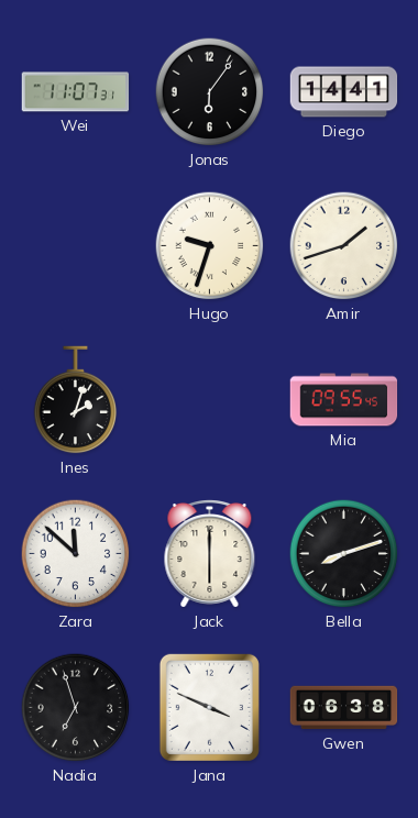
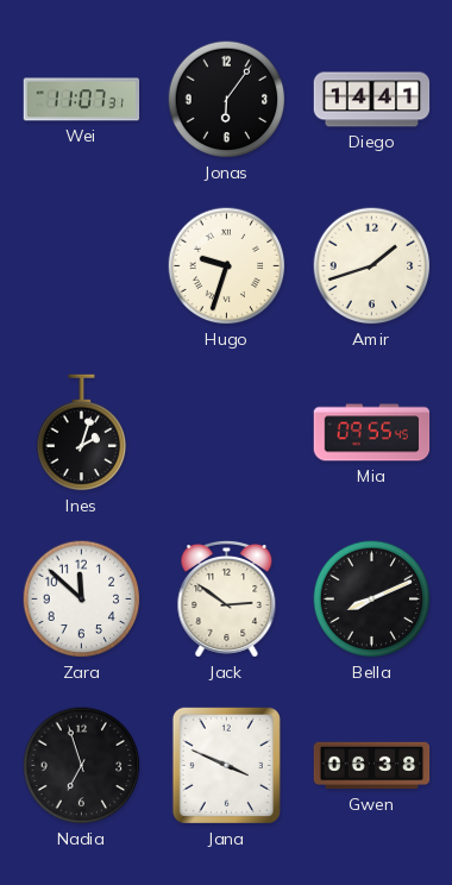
Jack: 6:00 -> 2:51
Bella: 8:12 -> 8:11
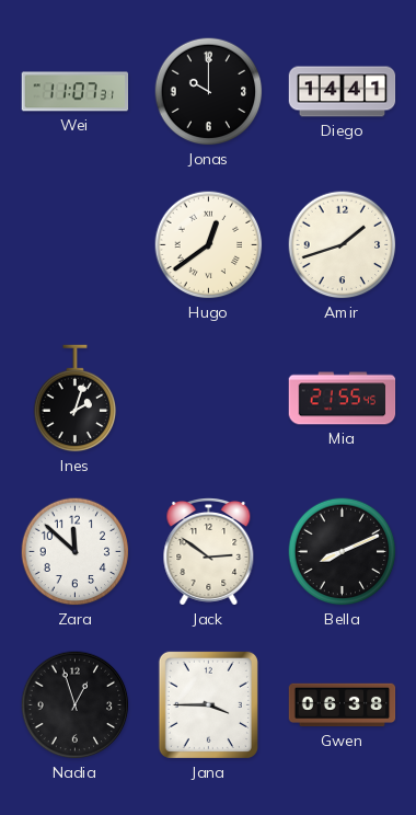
Jonas: 6:06 -> 10:00
Hugo: 9:33 -> 12:39
Mia: 09:55 -> 21:55
Nadia: 6:57 -> 12:57
Jana: 3:49 -> 3:45
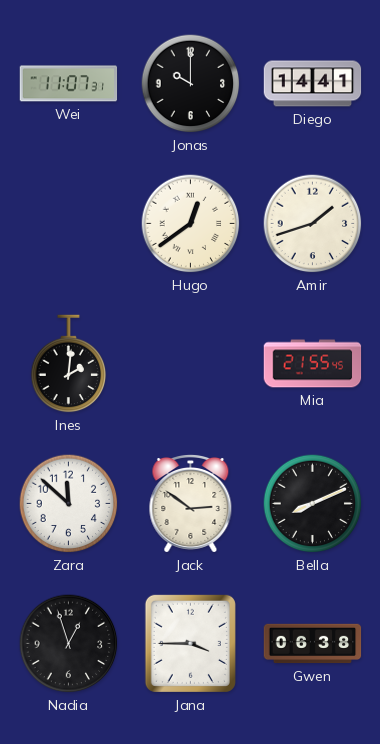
Ines: 2:03 -> 2:01
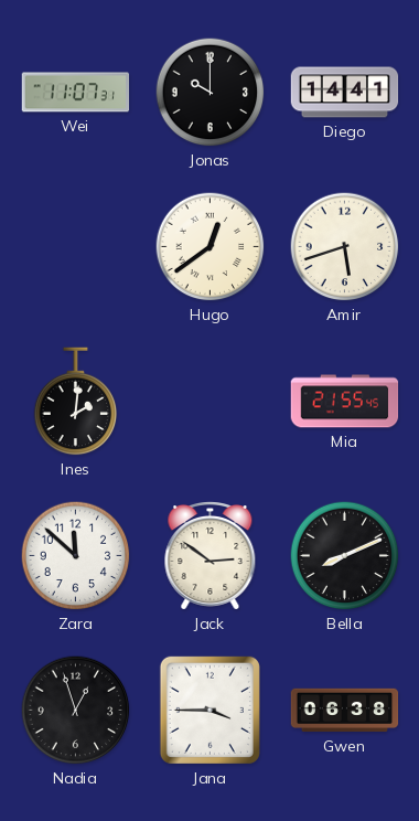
Amir: 1:42 -> 5:42
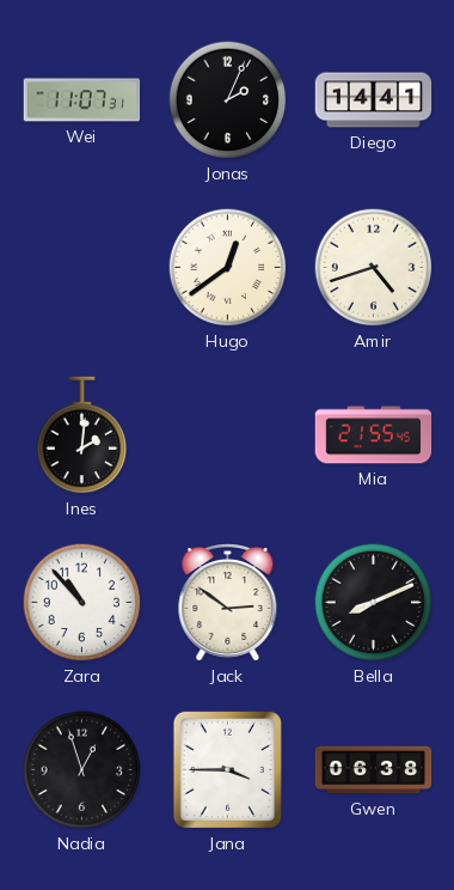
Jonas: 10:00 -> 2:04
Amir: 5:42 -> 4:42
Zara: 11:52 -> 10:53
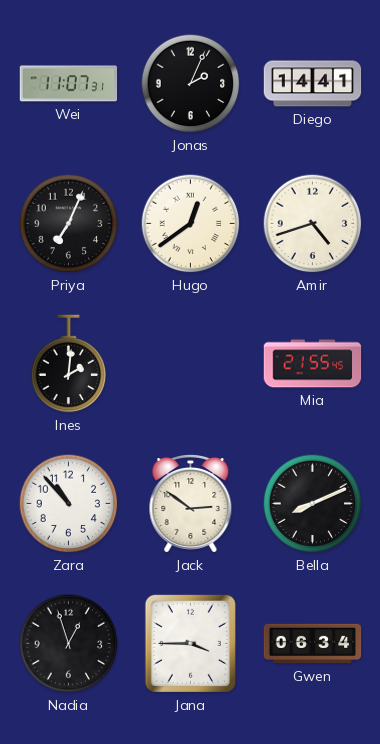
Priya: none -> 7:04
Gwen: 06:38 -> 06:34
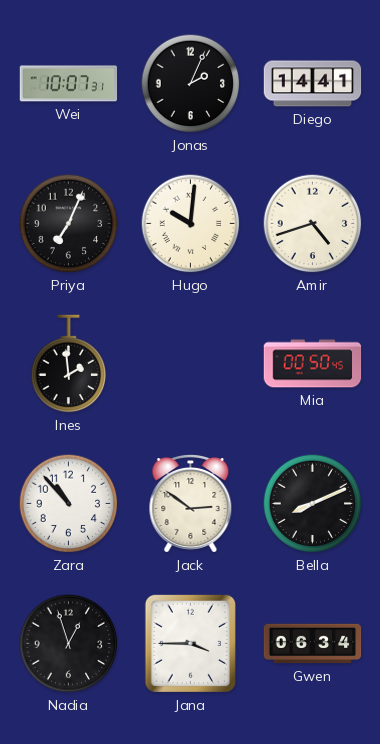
Wei: 11:07 -> 10:07
Hugo: 12:39 -> 10:01
Ines: 2:01 -> 1:59
Mia: 21:55 -> 00:50
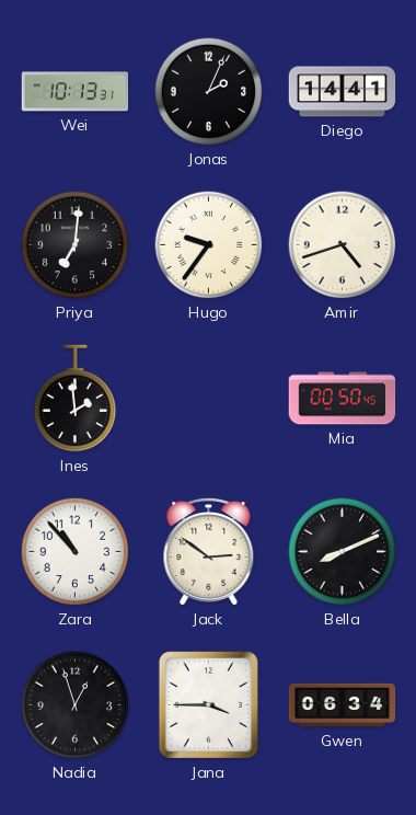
Wei: 10:07 -> 10:13
Priya: 7:04 -> 7:01
Hugo: 10:01 -> 9:36
